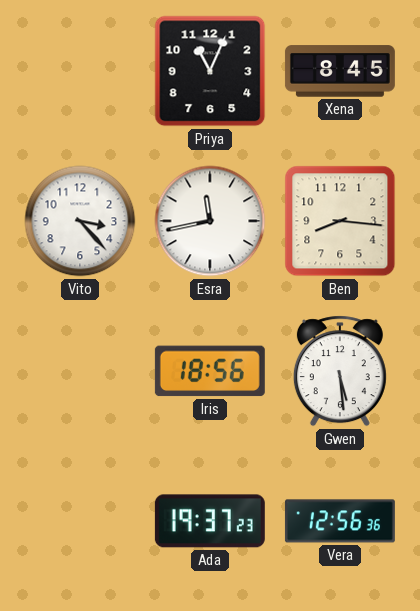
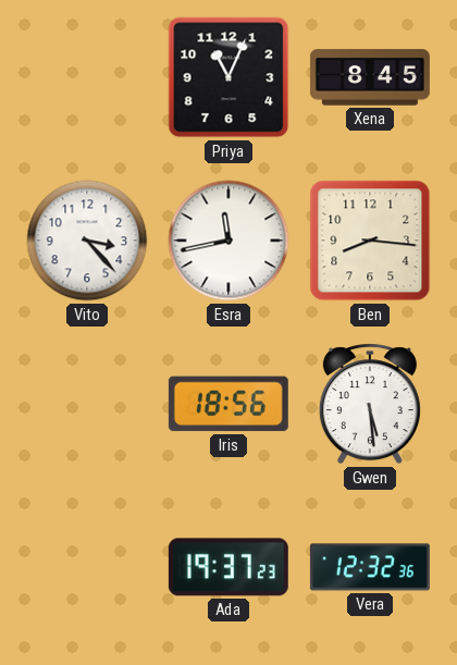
Vera: 12:56 -> 12:32
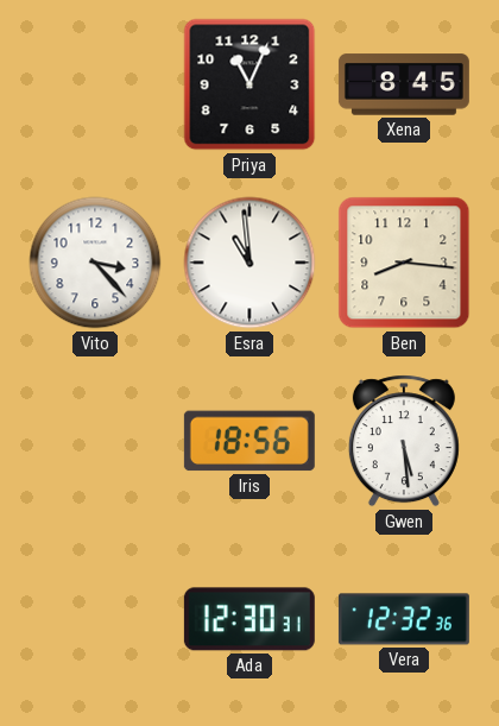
Esra: 11:43 -> 10:59
Ada: 19:37 -> 12:30
